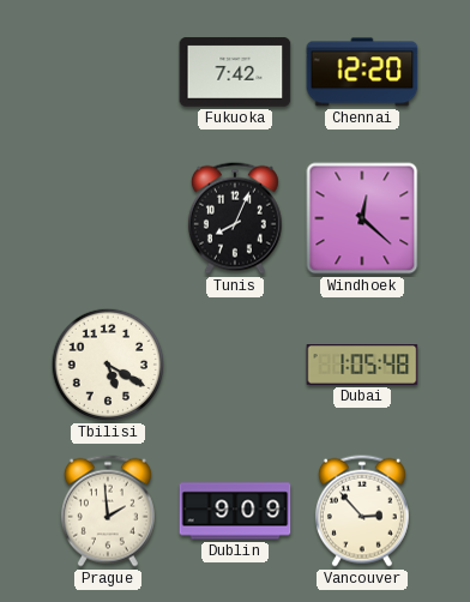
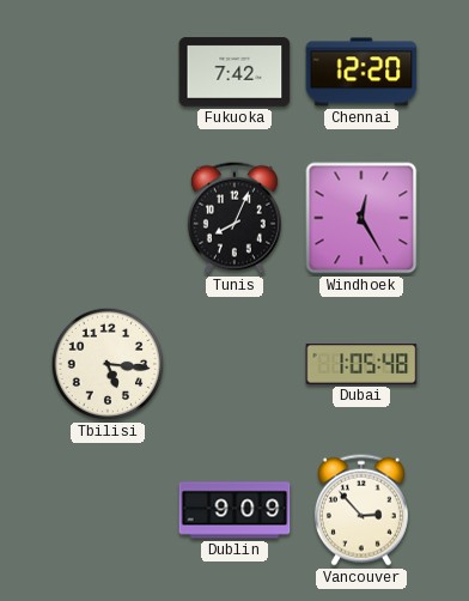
Windhoek: 12:22 -> 12:25
Tbilisi: 5:20 -> 5:16
Prague: 1:59 -> none
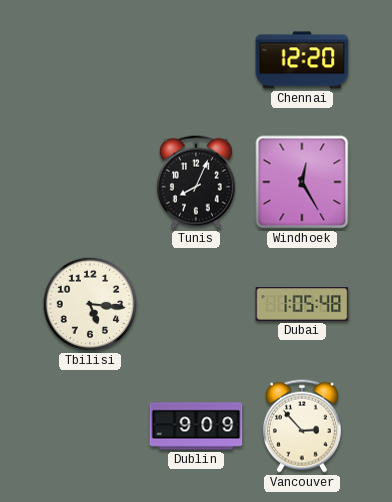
Fukuoka: 7:42 -> none
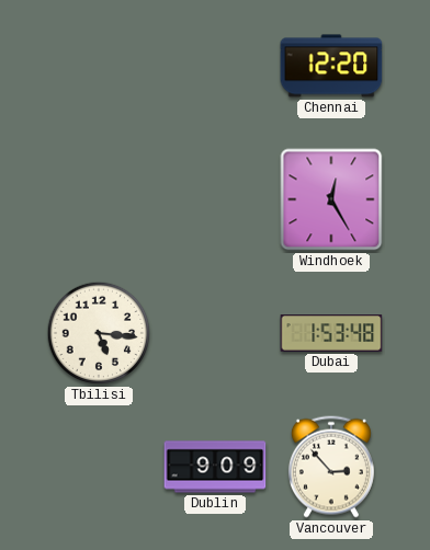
Tunis: 8:04 -> none
Dubai: 1:05 -> 1:53
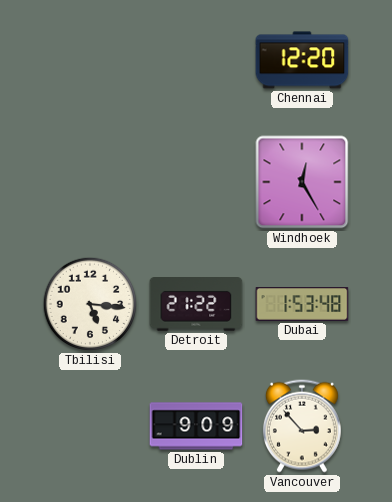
Detroit: none -> 21:22
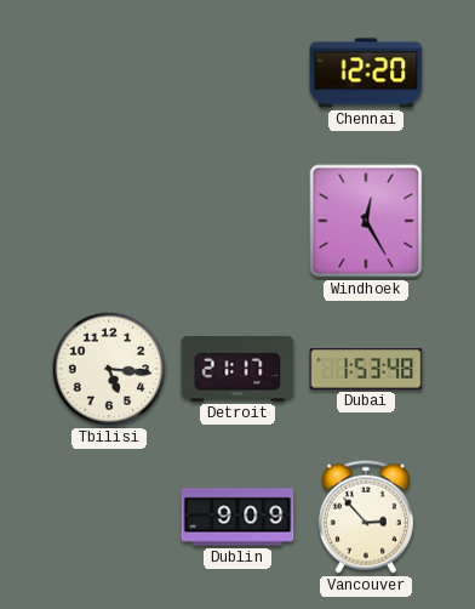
Detroit: 21:22 -> 21:17
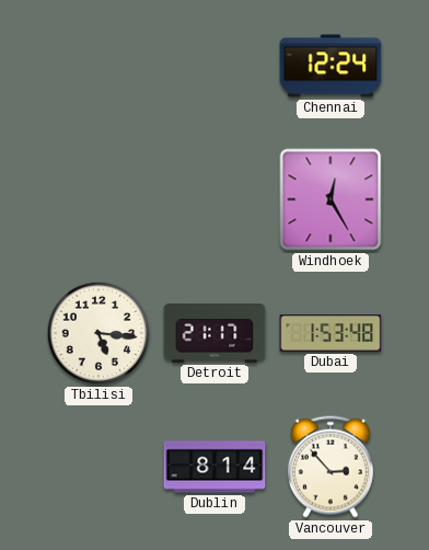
Chennai: 12:20 -> 12:24
Dublin: 9:09 -> 8:14
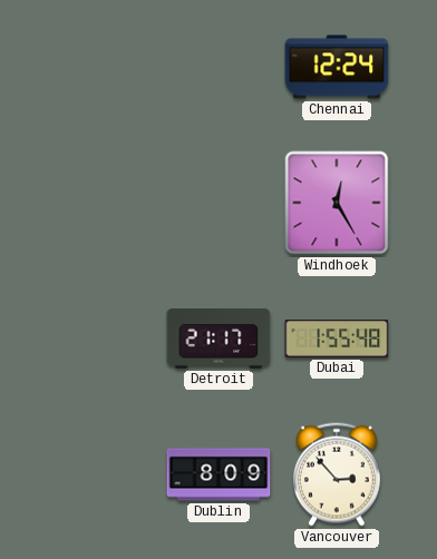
Tbilisi: 5:16 -> none
Dubai: 1:53 -> 1:55
Dublin: 8:14 -> 8:09
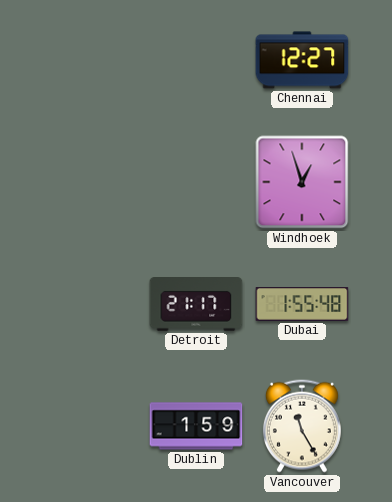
Chennai: 12:24 -> 12:27
Windhoek: 12:25 -> 12:57
Dublin: 8:09 -> 1:59
Vancouver: 2:53 -> 11:25
